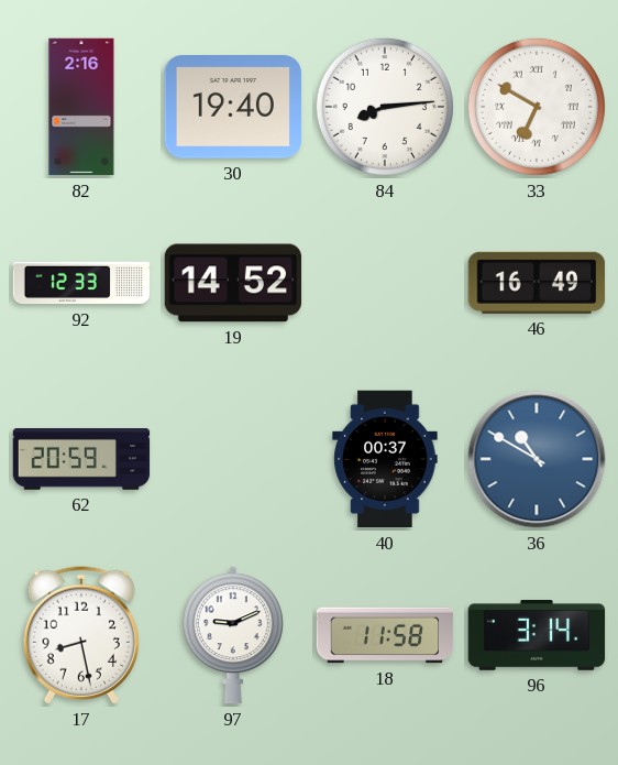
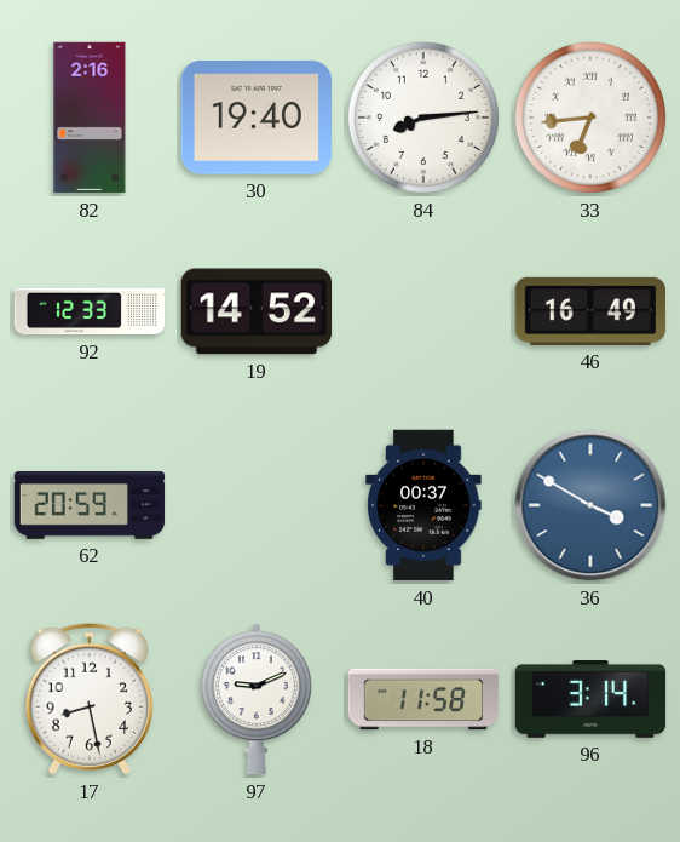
33: 6:50 -> 6:44
36: 10:50 -> 3:50
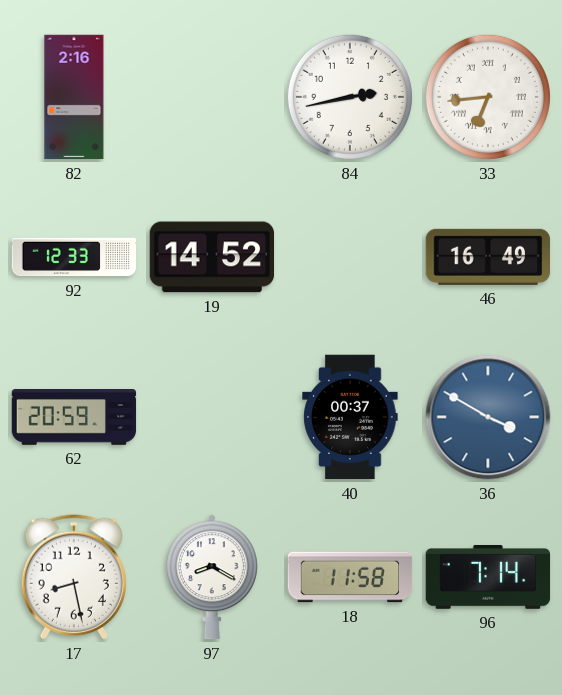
30: 19:40 -> none
84: 8:14 -> 2:43
97: 9:11 -> 8:20
96: 3:14 -> 7:14
